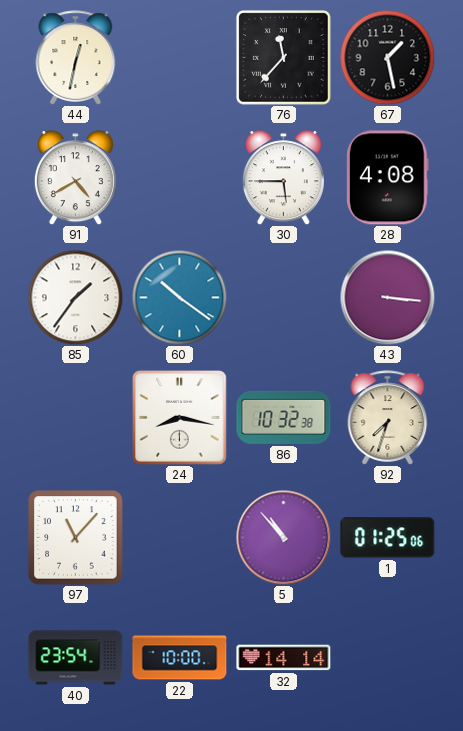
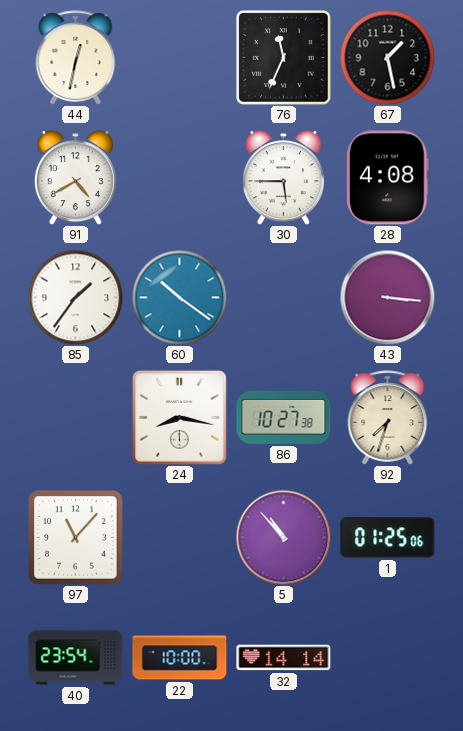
76: 11:37 -> 11:34
86: 10:32 -> 10:27
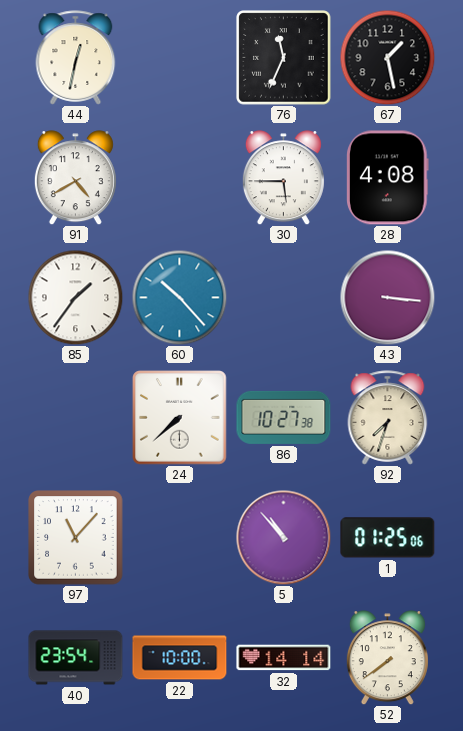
60: 10:21 -> 10:23
24: 8:17 -> 7:38
52: none -> 7:39
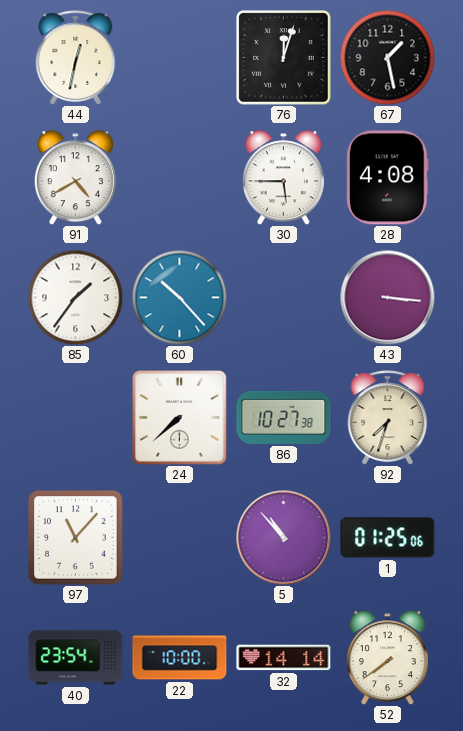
76: 11:34 -> 12:03
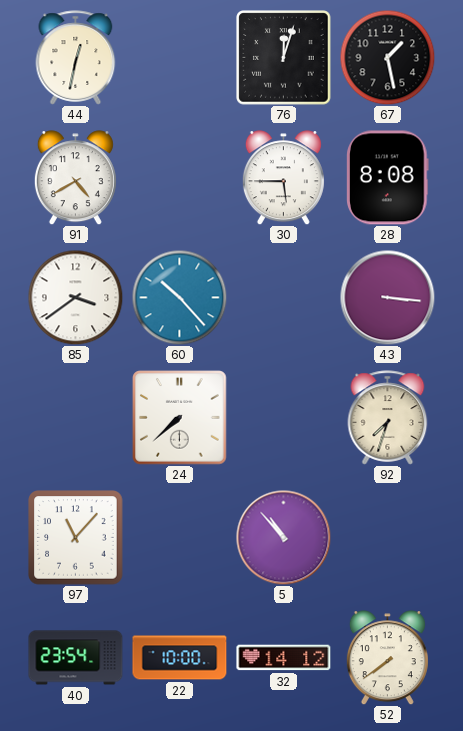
28: 4:08 -> 8:08
85: 1:36 -> 3:39
86: 10:27 -> none
1: 01:25 -> none
32: 14:14 -> 14:12
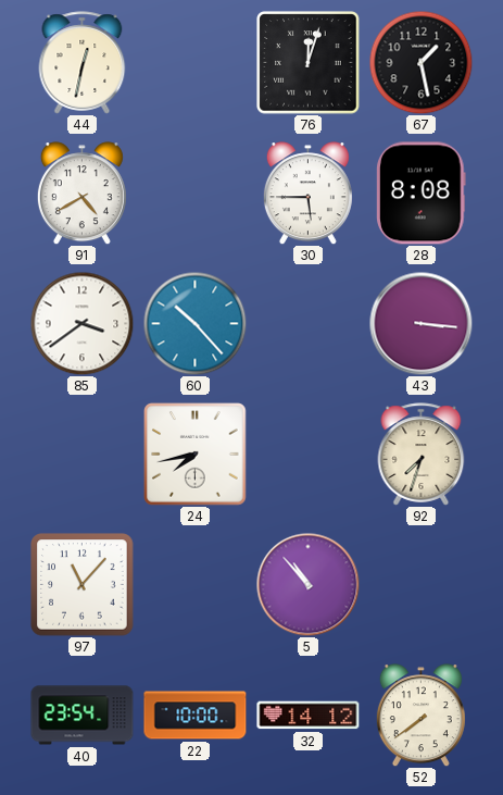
24: 7:38 -> 7:43
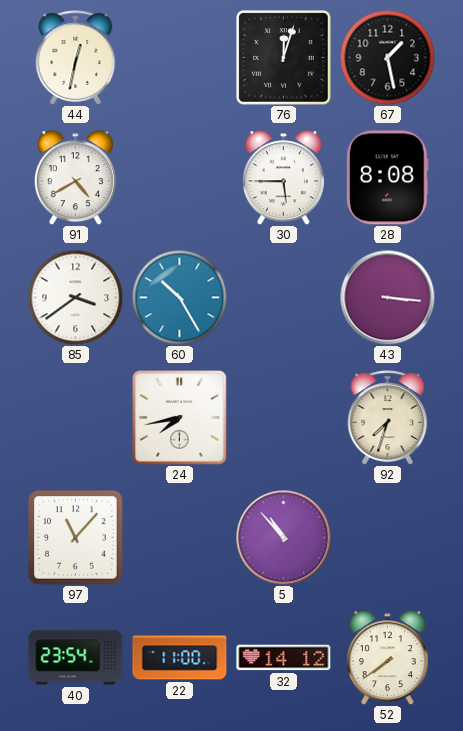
60: 10:23 -> 10:25
22: 10:00 -> 11:00
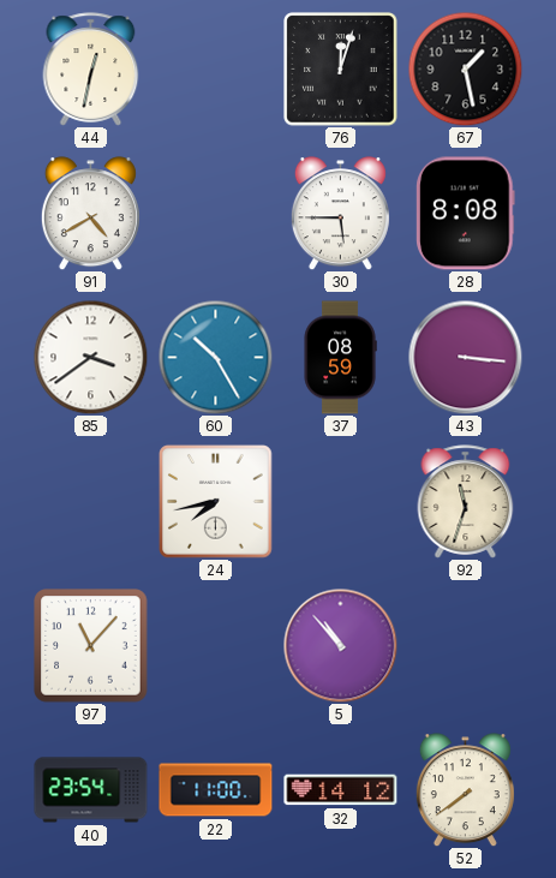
37: none -> 08:59
92: 7:33 -> 11:33
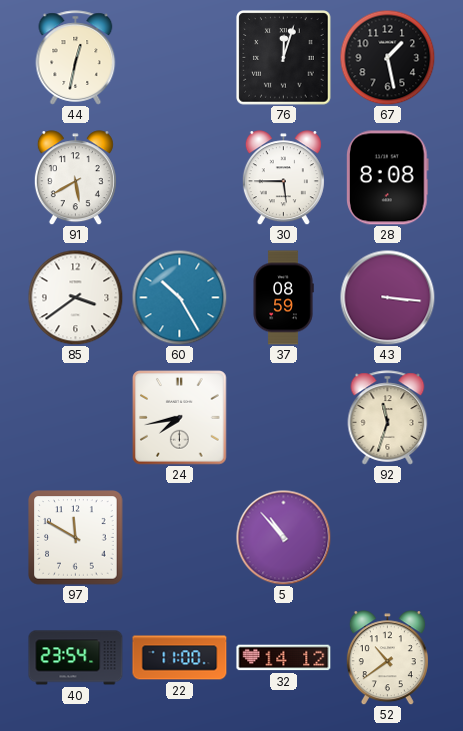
91: 4:40 -> 5:40
97: 11:07 -> 11:50
52: 7:39 -> 10:39
